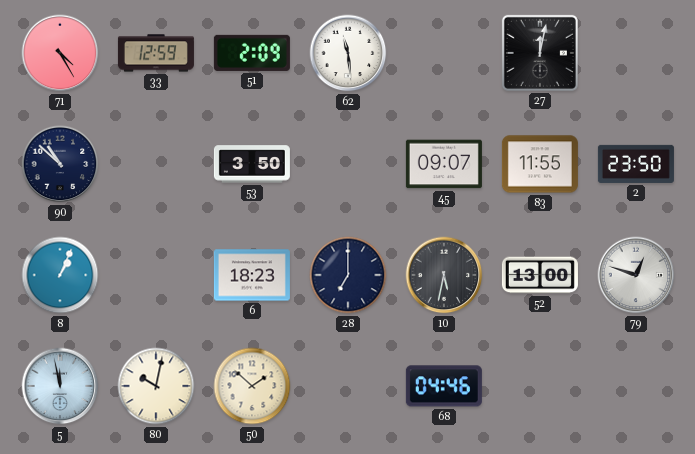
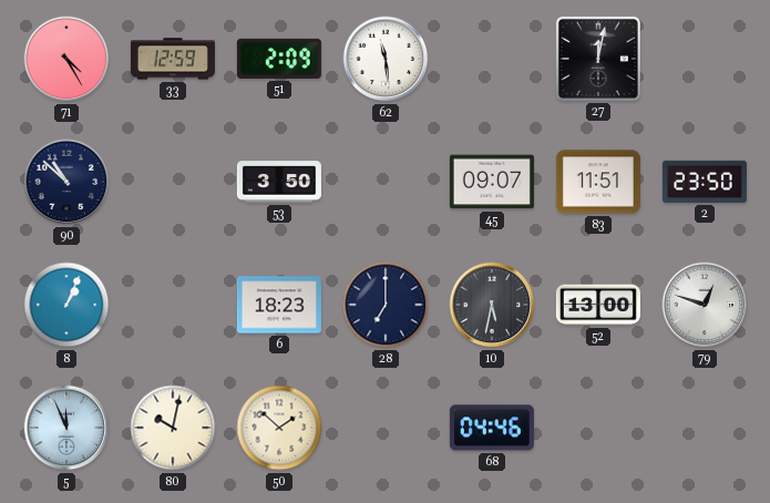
83: 11:55 -> 11:51
5: 11:58 -> 11:56
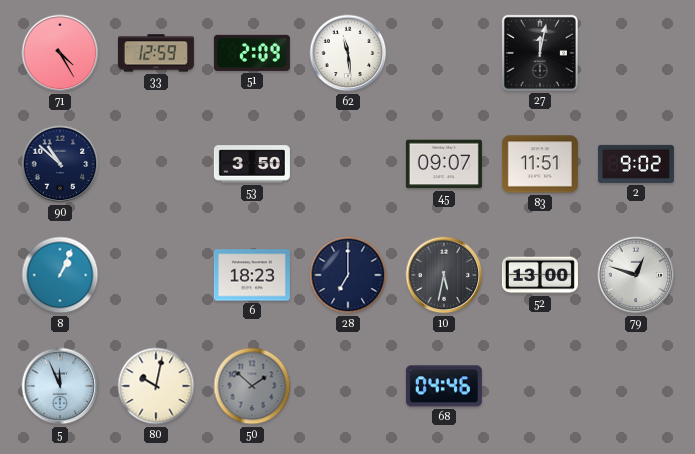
2: 23:50 -> 9:02
50 dial: cream -> grey
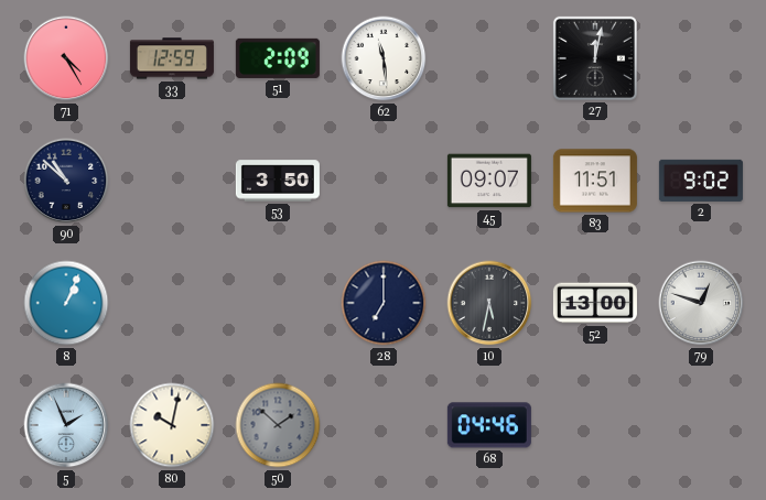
6: 18:23 -> none
5: 11:56 -> 1:56
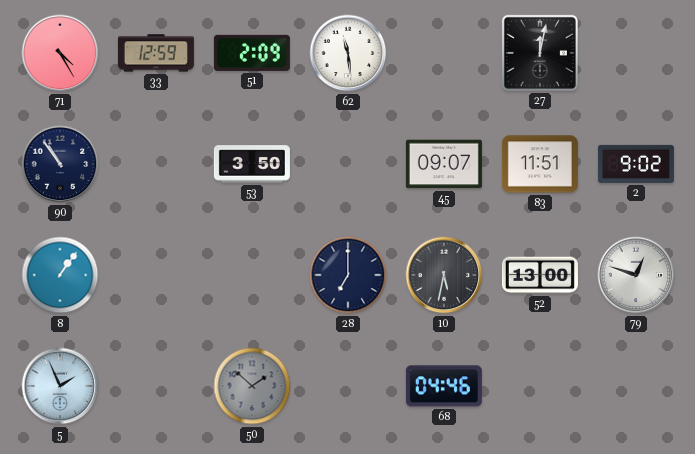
90: 10:52 -> 10:54
8: 1:04 -> 1:06
80: 10:02 -> none
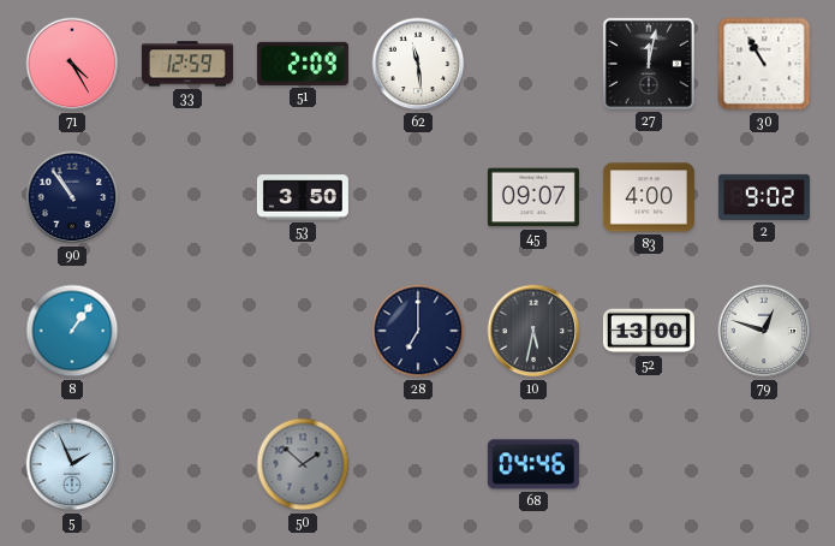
30: none -> 10:55
83: 11:51 -> 4:00
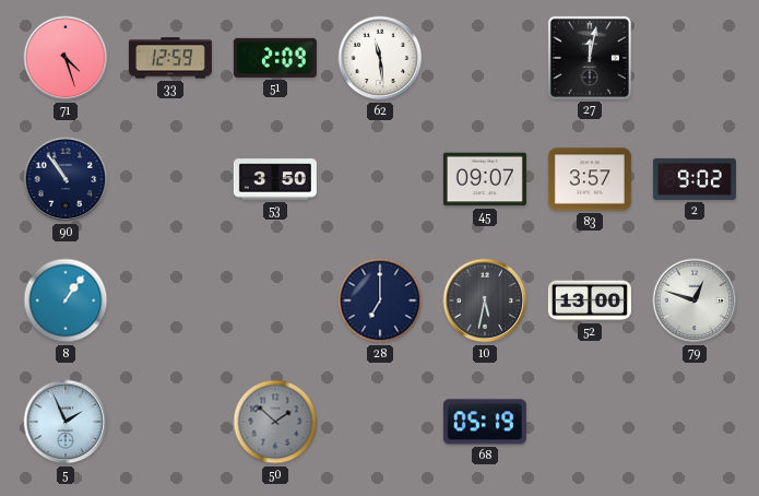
71: 4:25 -> 4:27
30: 10:55 -> none
83: 4:00 -> 3:57
68: 04:46 -> 05:19
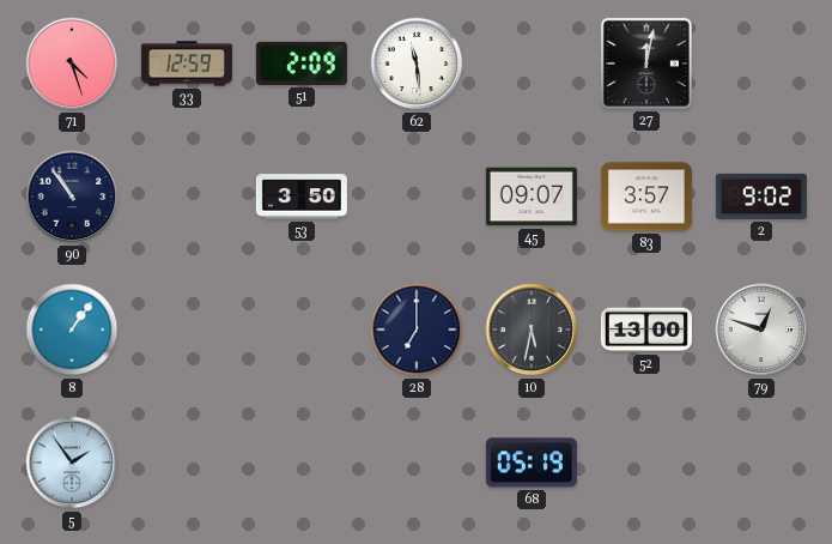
5: 1:56 -> 1:54
50: 1:52 -> none
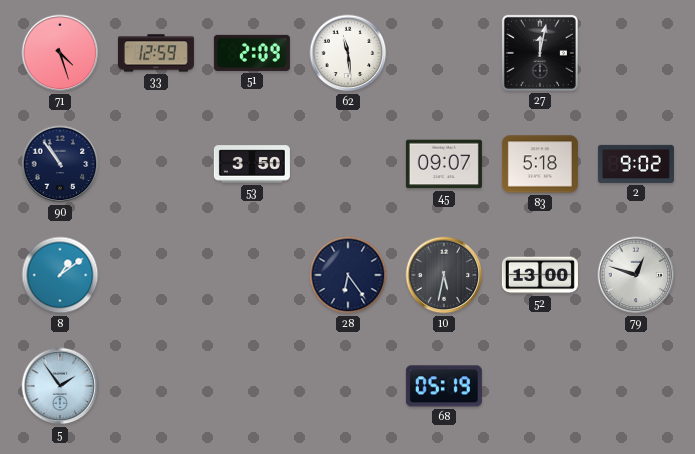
83: 3:57 -> 5:18
8: 1:06 -> 1:09
28: 7:00 -> 6:24
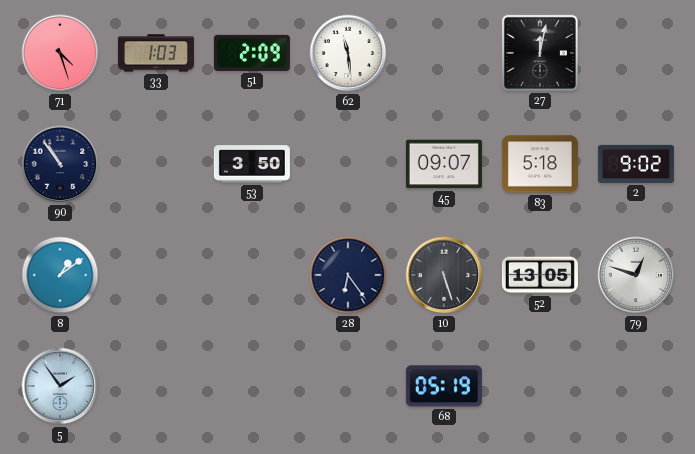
33: 12:59 -> 1:03
10: 5:32 -> 5:27
52: 13:00 -> 13:05
